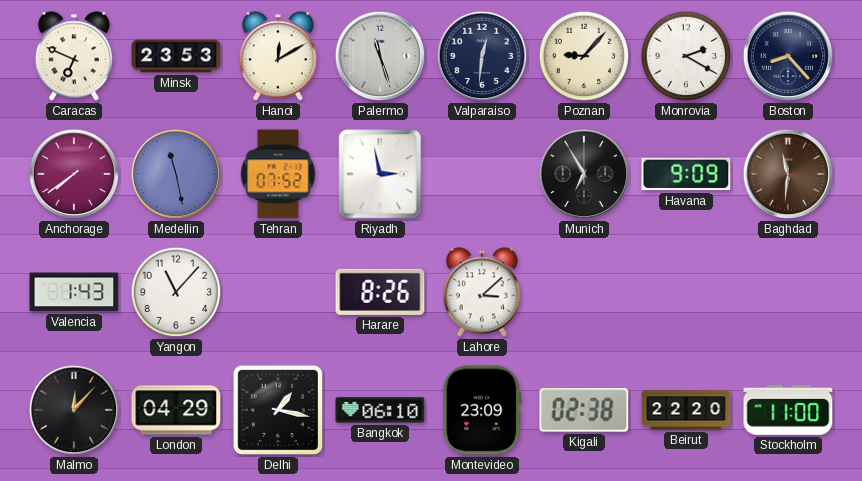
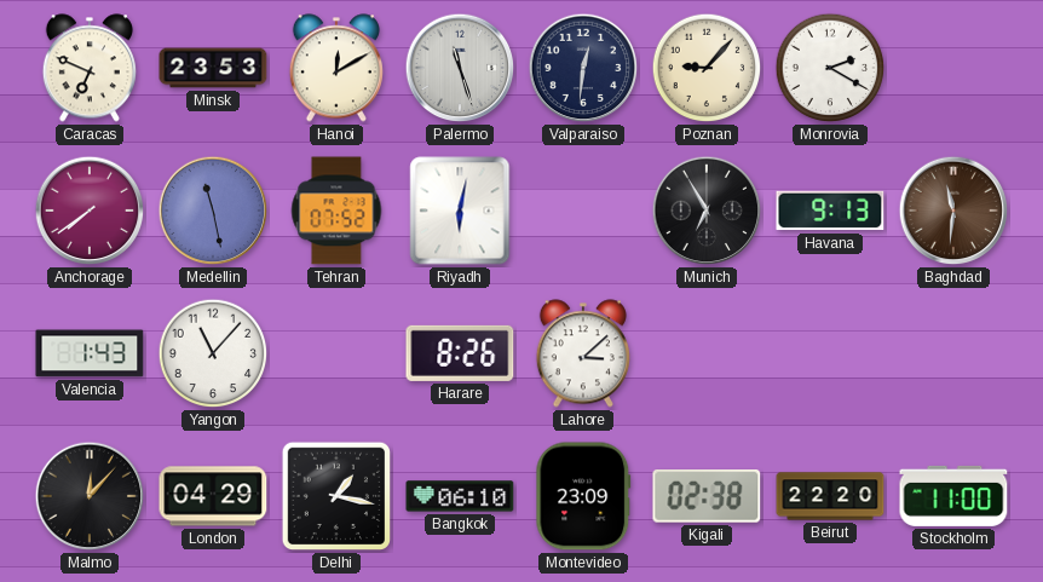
Boston: 8:23 -> none
Riyadh: 2:58 -> 6:02
Havana: 9:09 -> 9:13
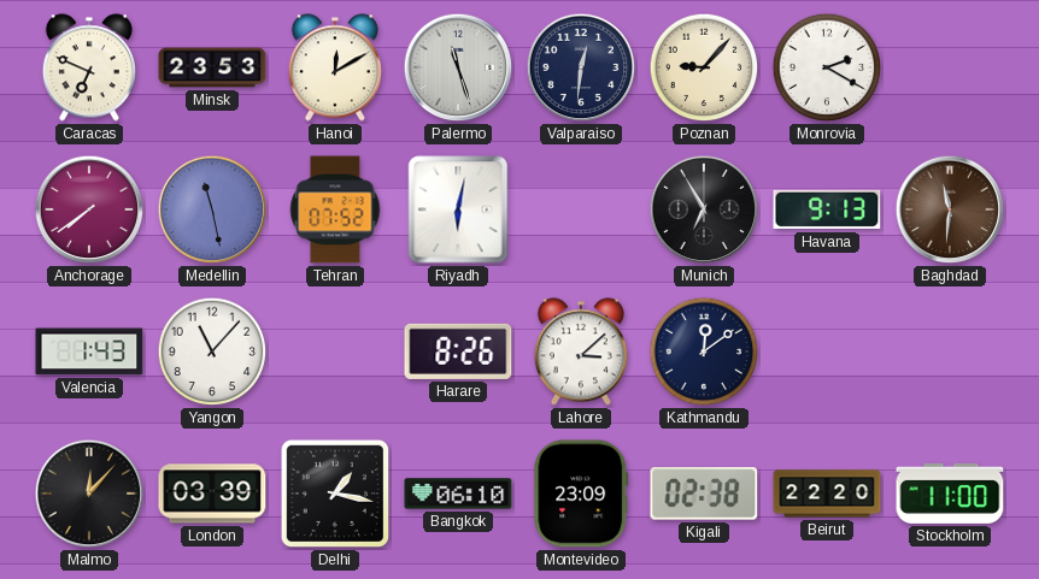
Kathmandu: none -> 12:09
London: 04:29 -> 03:39
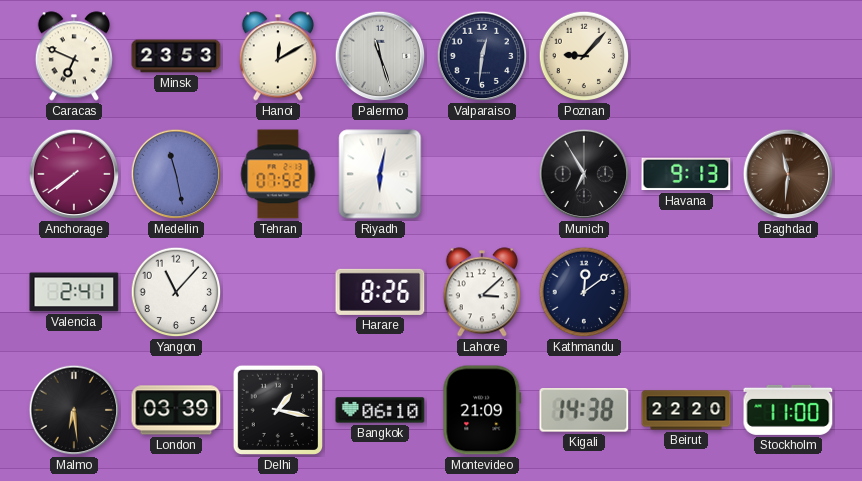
Monrovia: 2:20 -> none
Valencia: 1:43 -> 2:41
Malmo: 12:07 -> 6:29
Montevideo: 23:09 -> 21:09
Kigali: 02:38 -> 14:38
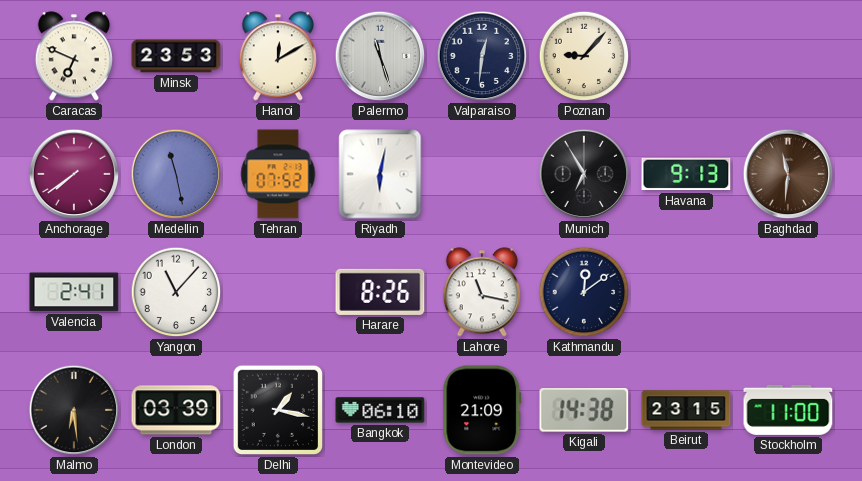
Lahore: 3:08 -> 11:17
Beirut: 22:20 -> 23:15
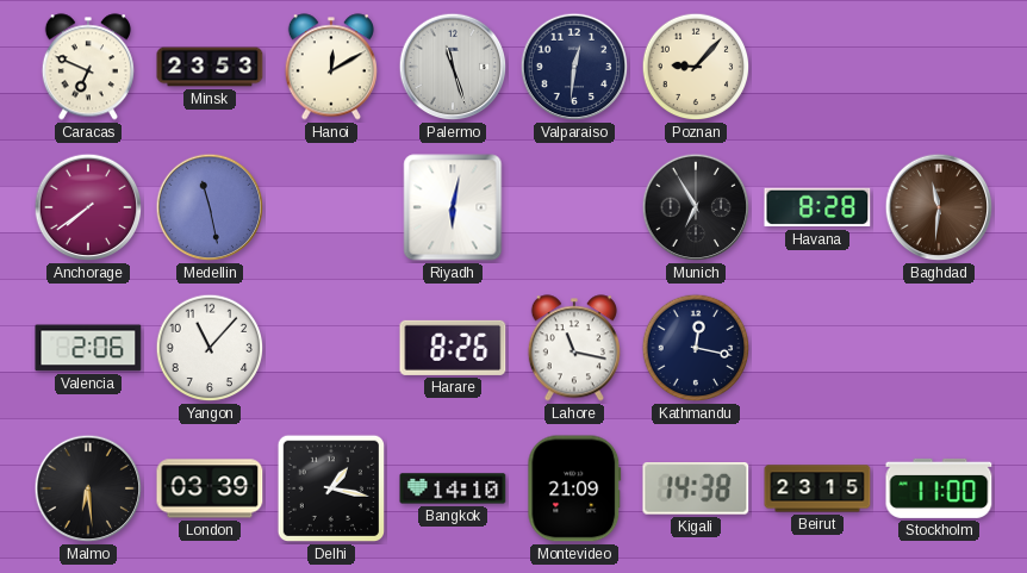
Tehran: 07:52 -> none
Havana: 9:13 -> 8:28
Valencia: 2:41 -> 2:06
Kathmandu: 12:09 -> 12:17
Bangkok: 06:10 -> 14:10
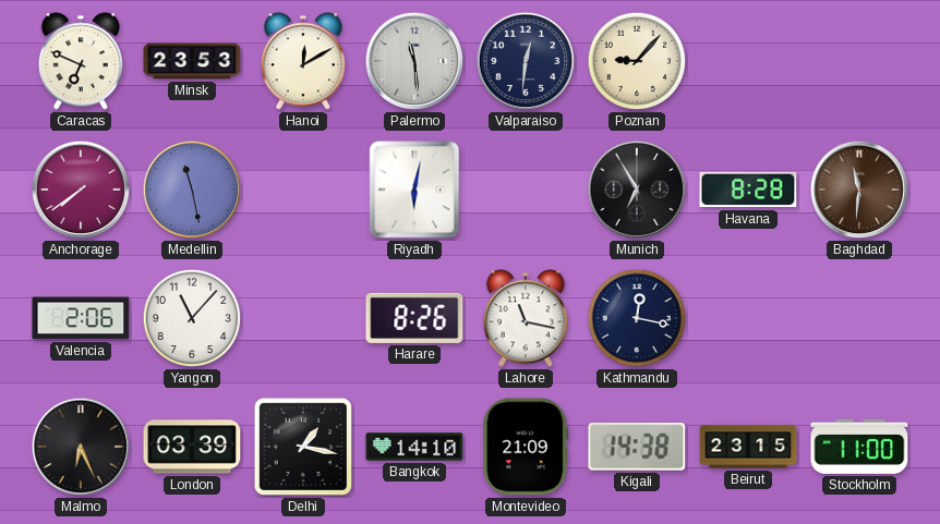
Palermo: 11:27 -> 11:29
Malmo: 6:29 -> 6:26
